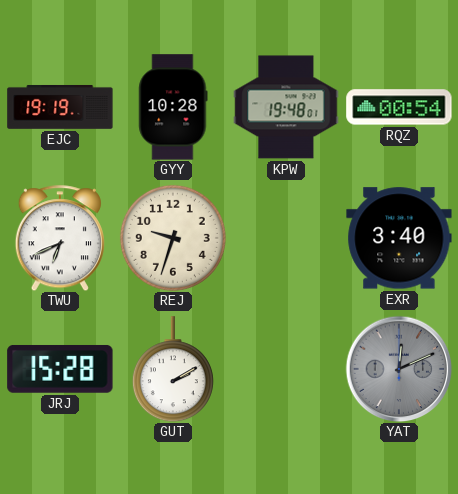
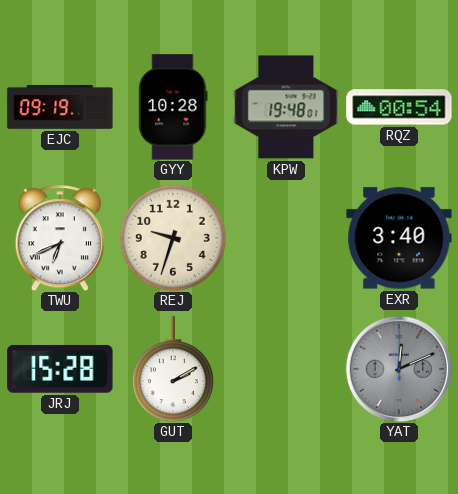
EJC: 19:19 -> 09:19
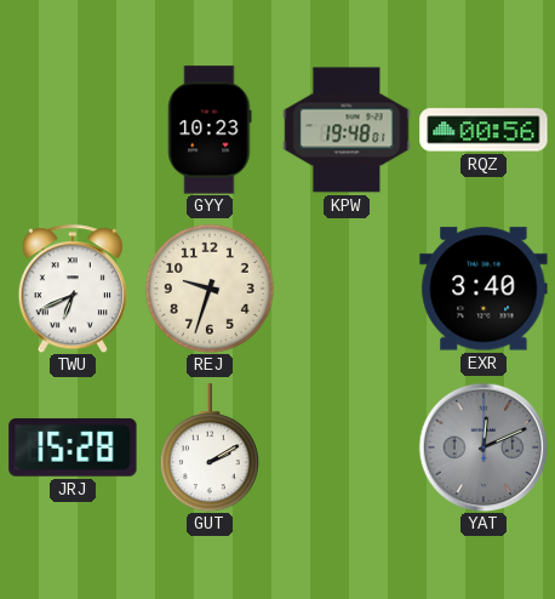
EJC: 09:19 -> none
GYY: 10:28 -> 10:23
RQZ: 00:54 -> 00:56
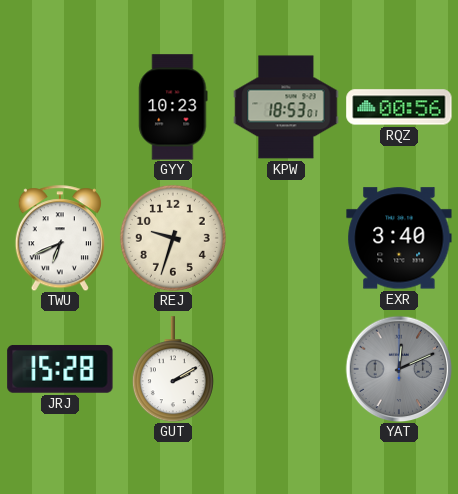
KPW: 19:48 -> 18:53
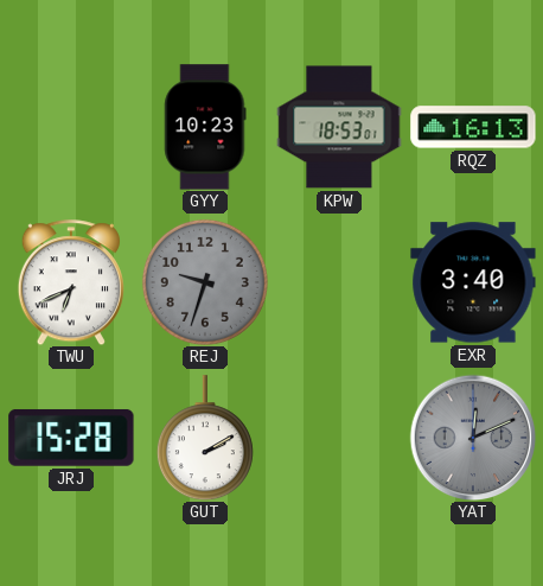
RQZ: 00:56 -> 16:13
REJ dial: cream -> grey
